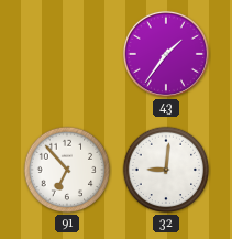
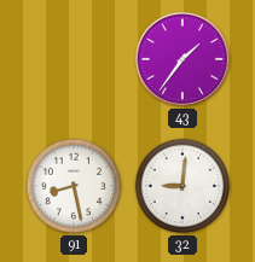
91: 6:53 -> 8:28
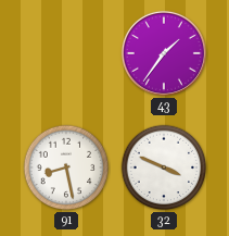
32: 9:01 -> 3:49
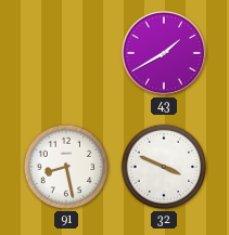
43: 1:36 -> 1:40
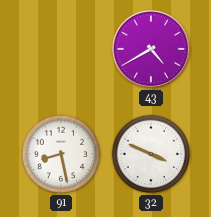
43: 1:40 -> 4:40
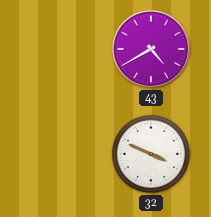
91: 8:28 -> none
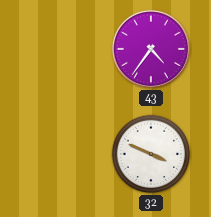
43: 4:40 -> 4:36
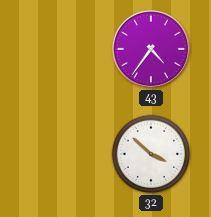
32: 3:49 -> 3:52
